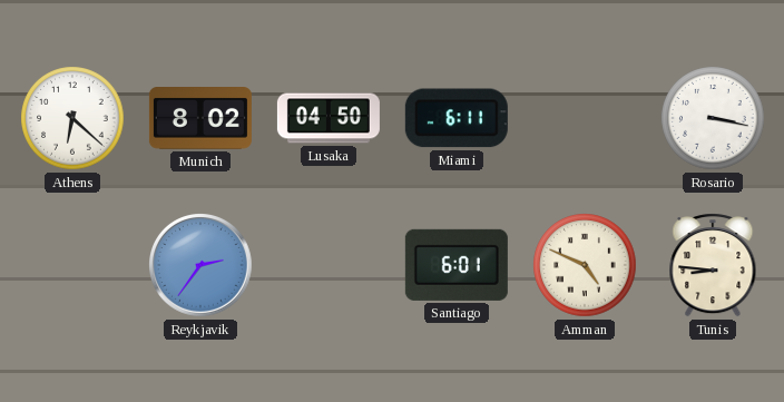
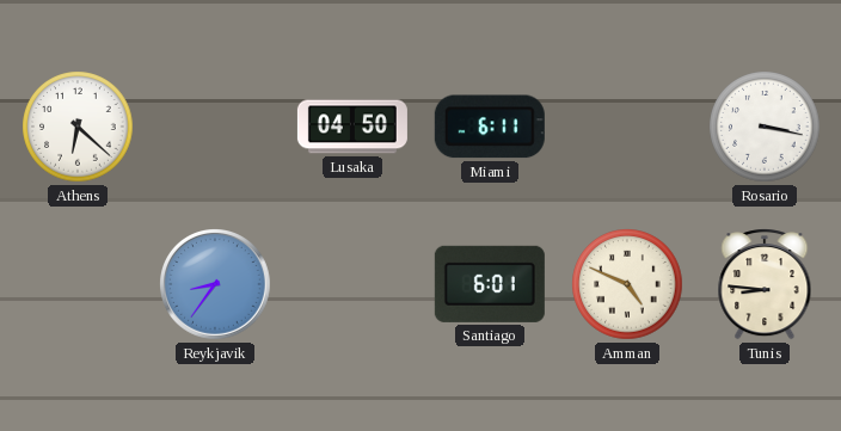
Munich: 8:02 -> none
Reykjavik: 2:36 -> 8:36
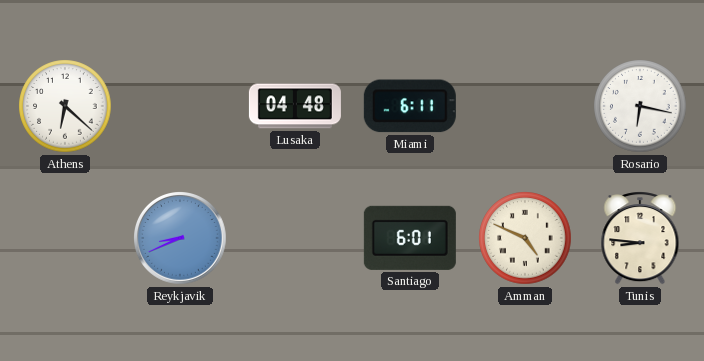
Lusaka: 04:50 -> 04:48
Rosario: 3:17 -> 6:17
Reykjavik: 8:36 -> 8:41
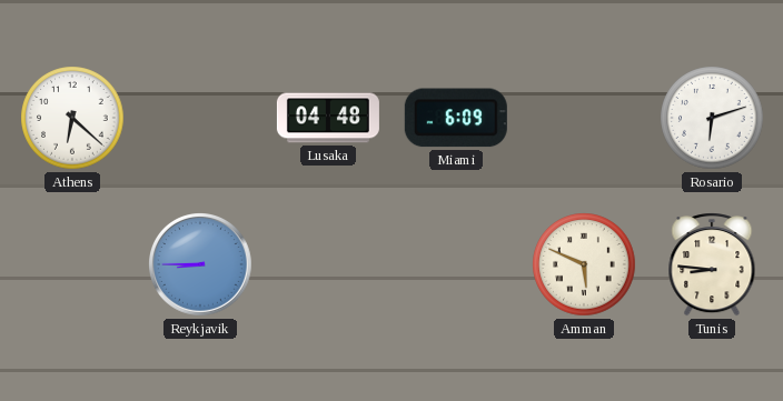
Miami: 6:11 -> 6:09
Rosario: 6:17 -> 6:12
Reykjavik: 8:41 -> 8:45
Santiago: 6:01 -> none
Amman: 4:49 -> 5:49
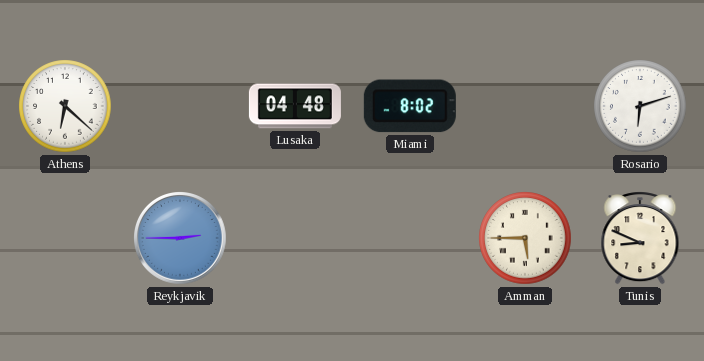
Miami: 6:09 -> 8:02
Reykjavik: 8:45 -> 2:45
Amman: 5:49 -> 5:45
Tunis: 8:46 -> 8:49
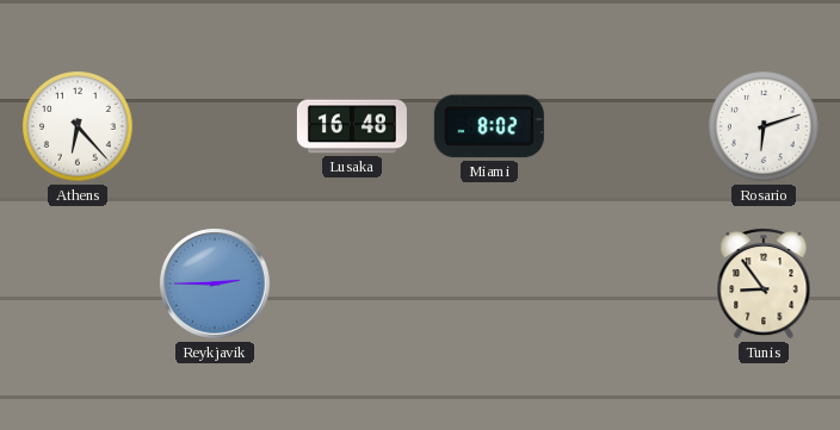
Athens: 6:22 -> 6:23
Lusaka: 04:48 -> 16:48
Amman: 5:45 -> none
Tunis: 8:49 -> 8:54
